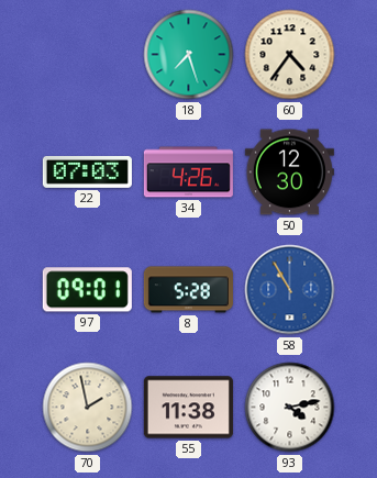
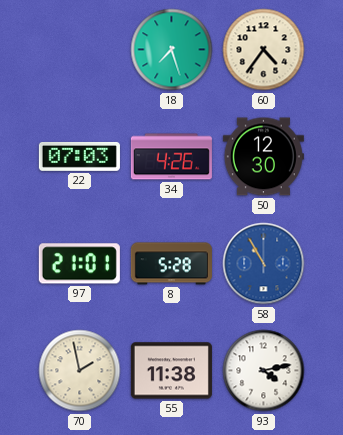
97: 09:01 -> 21:01
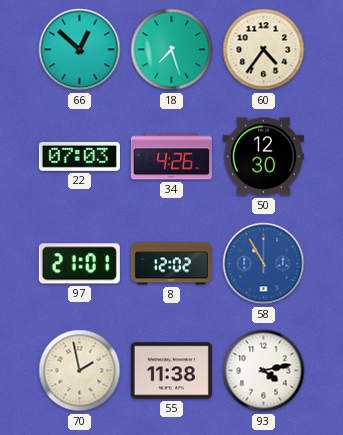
66: none -> 12:52
8: 5:28 -> 12:02
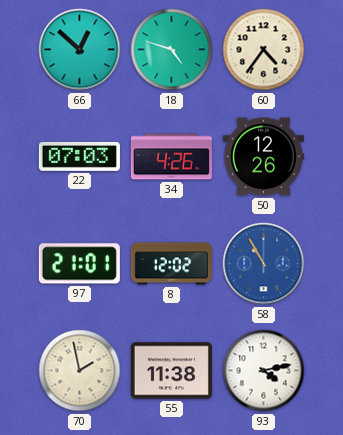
18: 7:27 -> 4:48
50: 12:30 -> 12:26
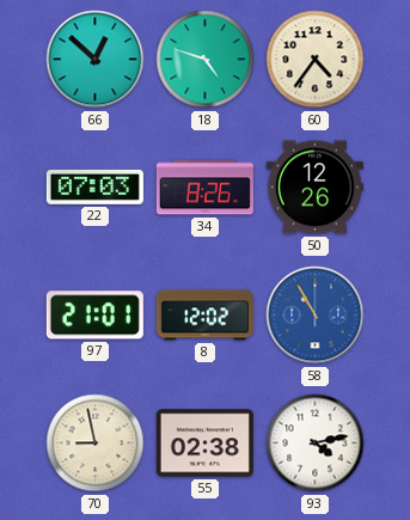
34: 4:26 -> 8:26
70: 1:58 -> 8:58
55: 11:38 -> 02:38
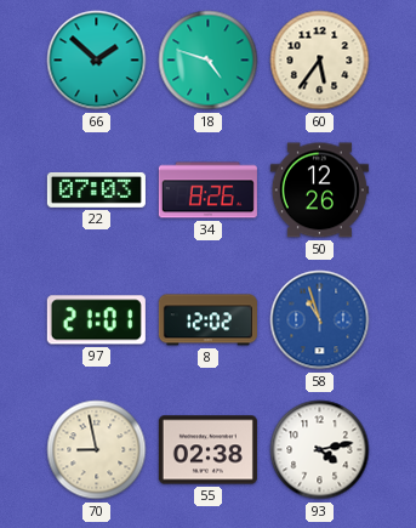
66: 12:52 -> 1:52
60: 4:36 -> 5:36
58: 10:55 -> 10:57
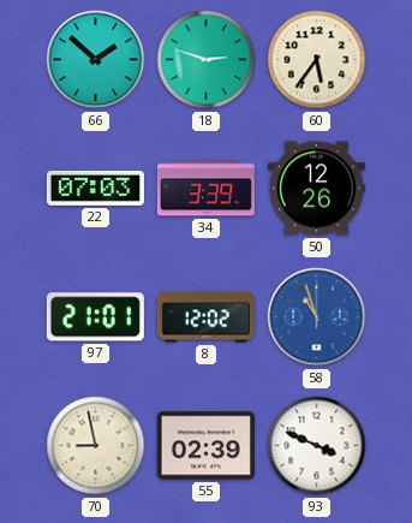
18: 4:48 -> 2:48
34: 8:26 -> 3:39
55: 02:38 -> 02:39
93: 4:13 -> 3:49
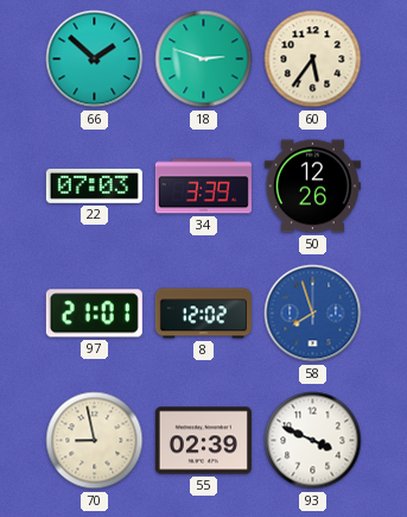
58: 10:57 -> 7:57
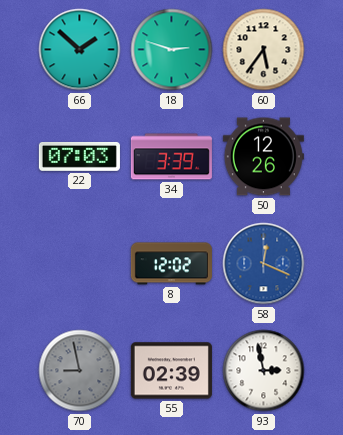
97: 21:01 -> none
58: 7:57 -> 12:19
70 dial: cream -> grey
93: 3:49 -> 2:58
